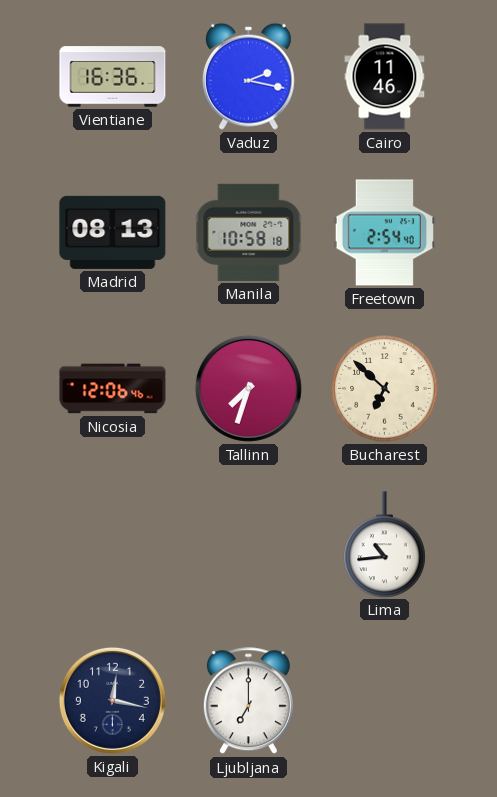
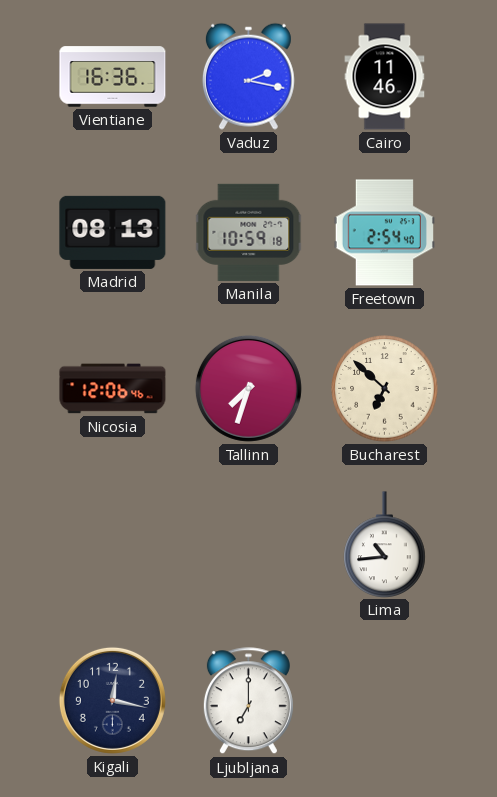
Manila: 10:58 -> 10:59
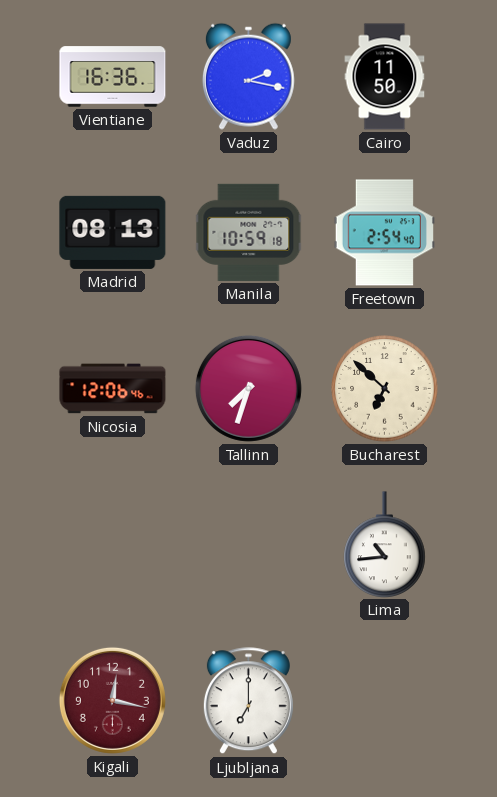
Cairo: 11:46 -> 11:50
Kigali dial: navy -> burgundy
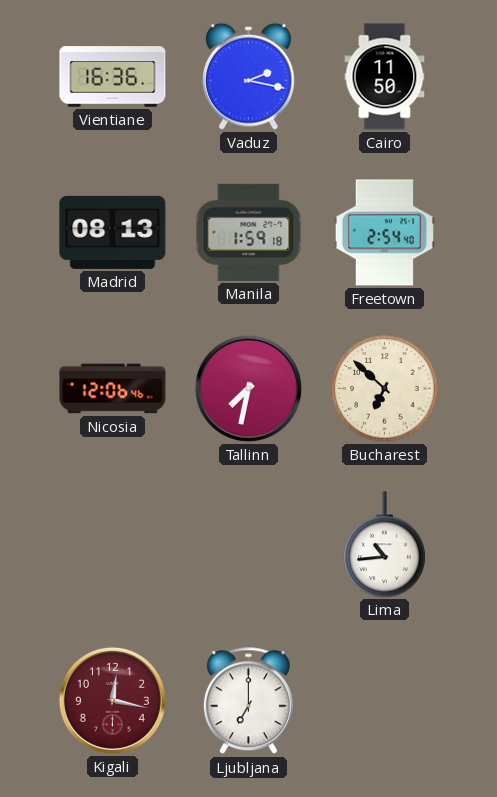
Manila: 10:59 -> 1:59
Tallinn: 7:33 -> 7:32
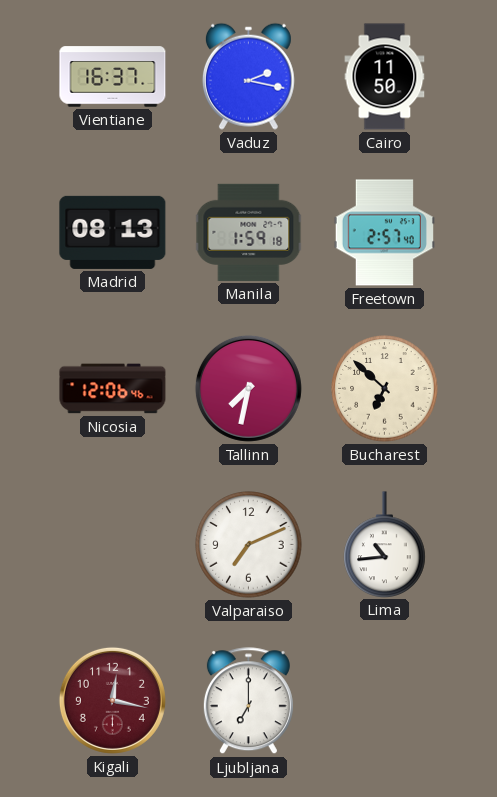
Vientiane: 16:36 -> 16:37
Freetown: 2:54 -> 2:57
Valparaiso: none -> 7:11
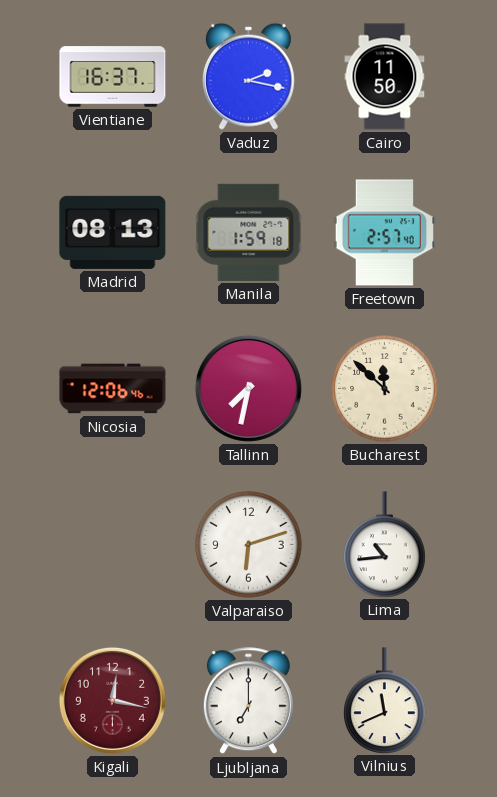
Bucharest: 6:52 -> 11:52
Valparaiso: 7:11 -> 6:12
Vilnius: none -> 11:41
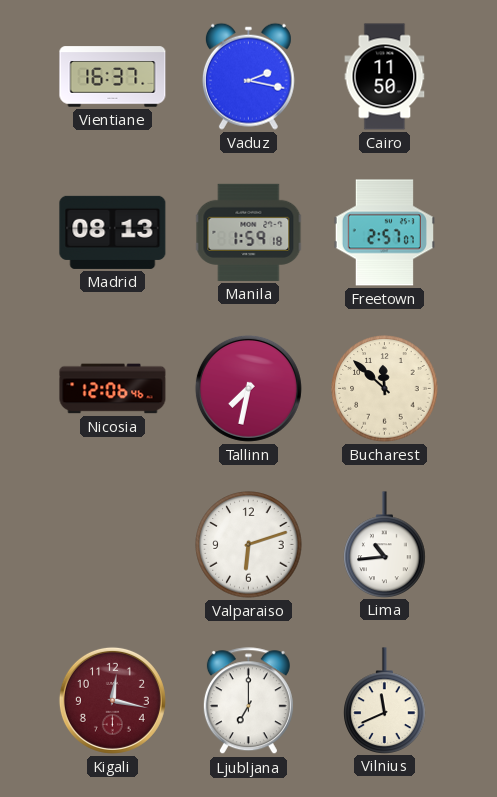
Freetown: 2:57:40 -> 2:57:07
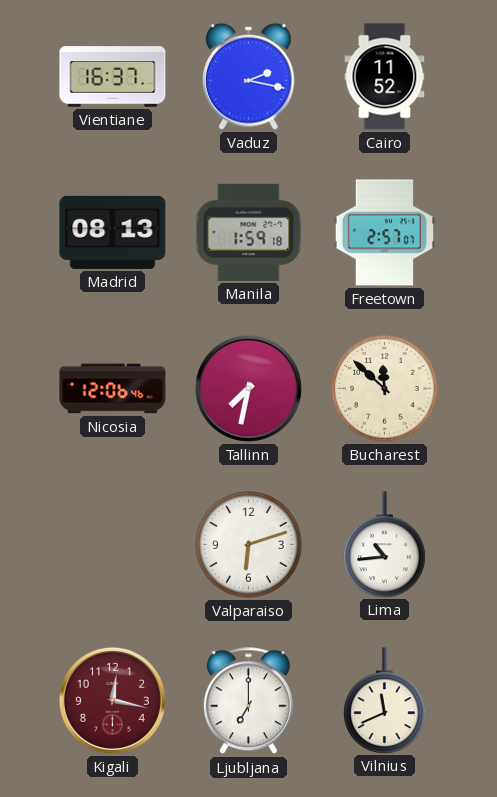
Cairo: 11:50 -> 11:52
